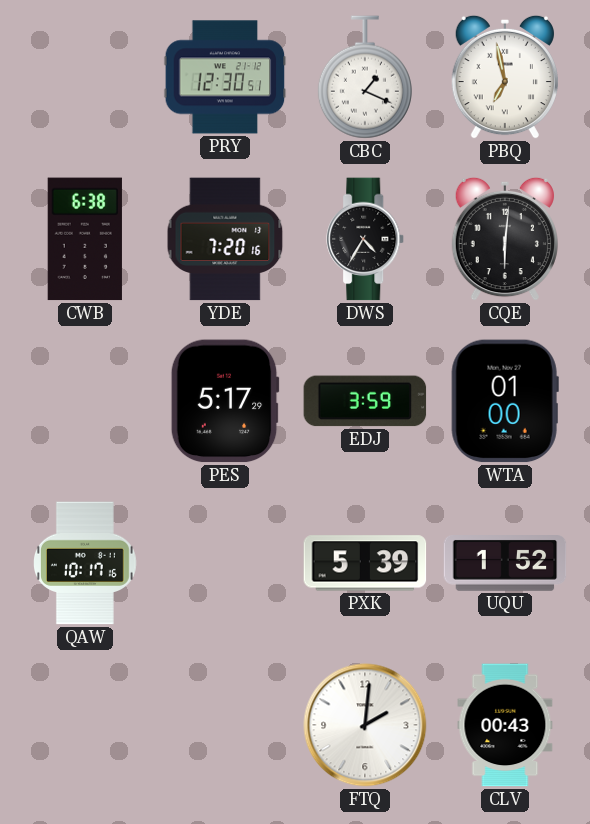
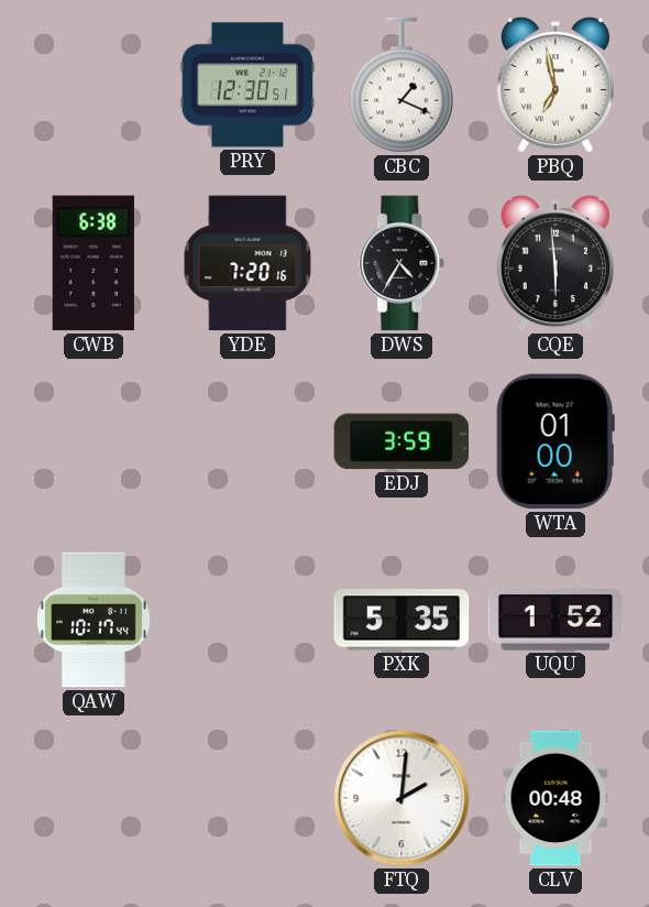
CQE: 6:01 -> 5:59
PES: 5:17 -> none
QAW: 10:17:16 -> 10:17:44
PXK: 5:39 -> 5:35
CLV: 00:43 -> 00:48
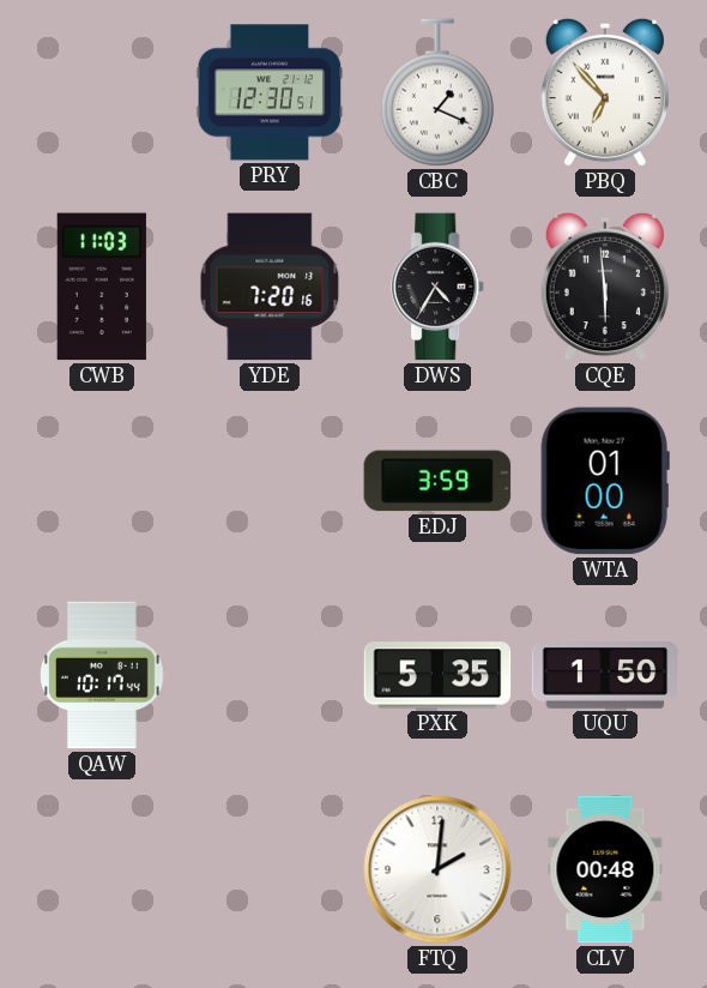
PBQ: 6:58 -> 6:53
CWB: 6:38 -> 11:03
UQU: 1:52 -> 1:50
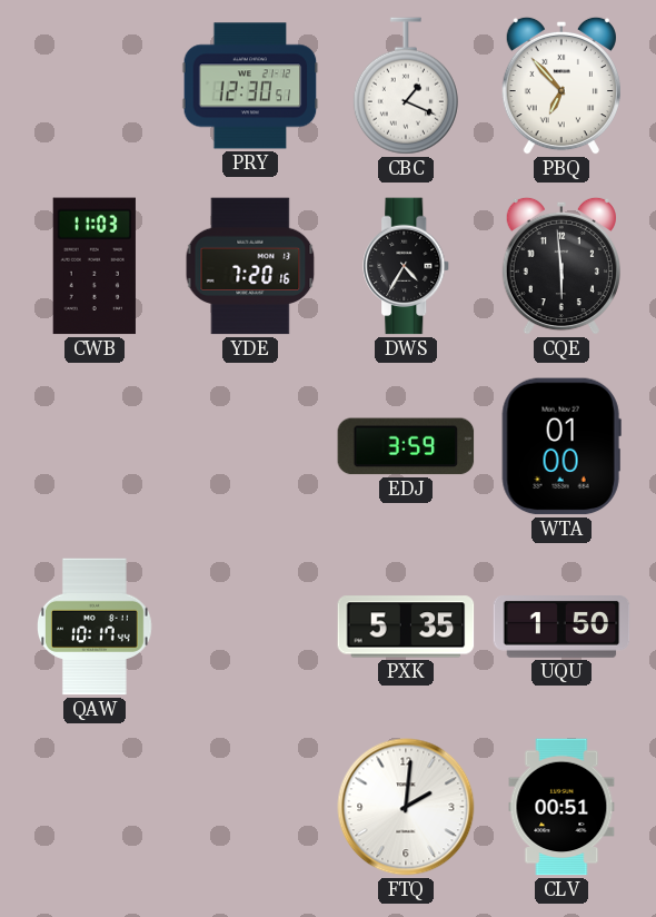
CLV: 00:48 -> 00:51
